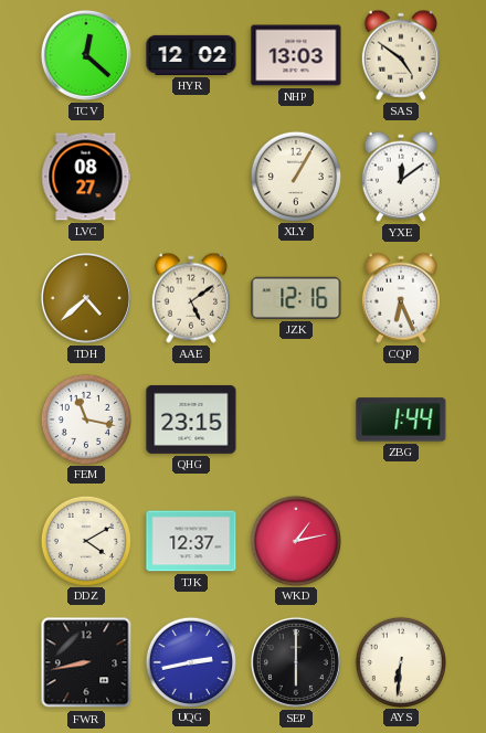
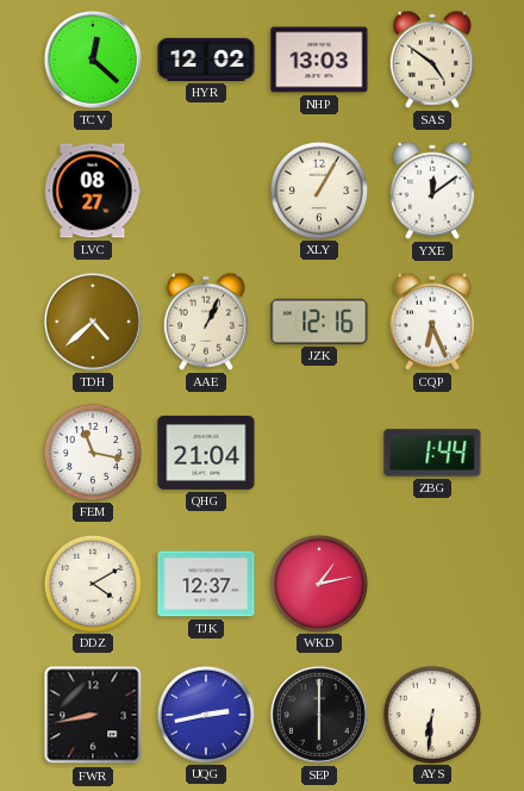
AAE: 5:09 -> 1:04
QHG: 23:15 -> 21:04
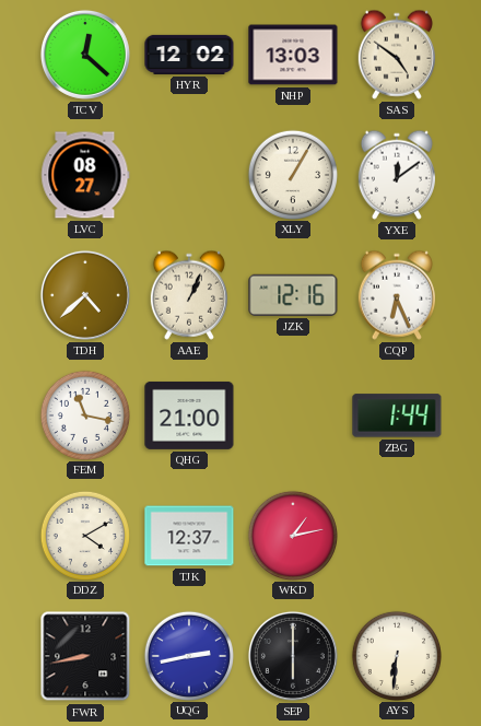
QHG: 21:04 -> 21:00
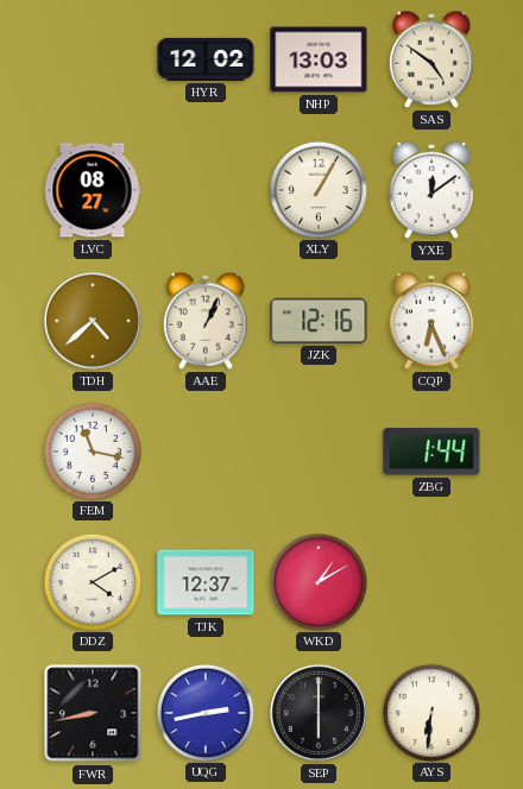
TCV: 12:22 -> none
QHG: 21:00 -> none
WKD: 1:13 -> 1:10
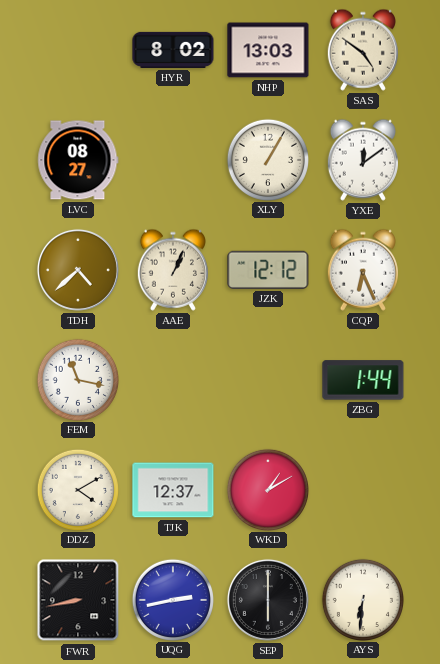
HYR: 12:02 -> 8:02
JZK: 12:16 -> 12:12
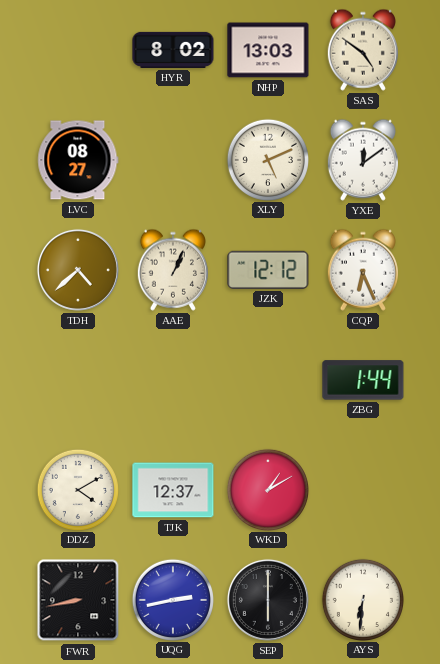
XLY: 1:05 -> 5:11
FEM: 11:17 -> none
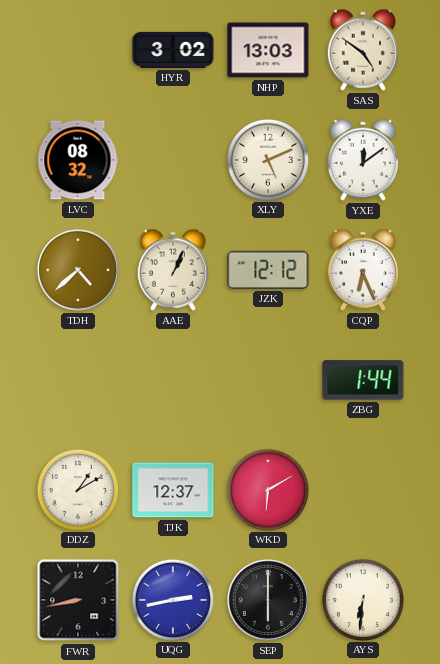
HYR: 8:02 -> 3:02
LVC: 08:27 -> 08:32
DDZ: 4:10 -> 1:10
WKD: 1:10 -> 6:10
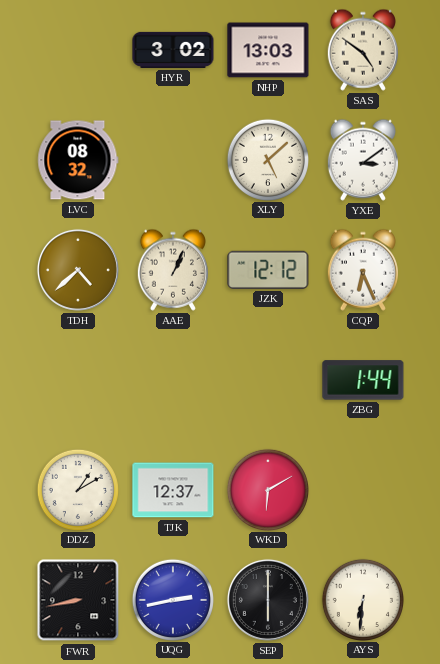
XLY: 5:11 -> 5:08
YXE: 12:09 -> 3:09
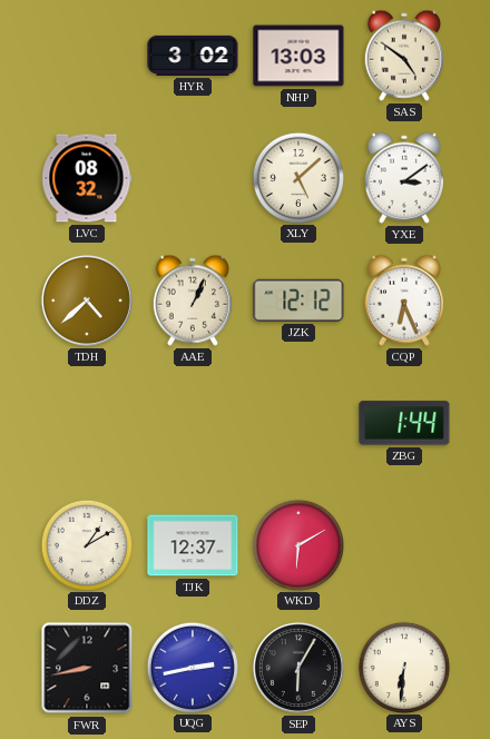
SEP: 6:00 -> 6:05
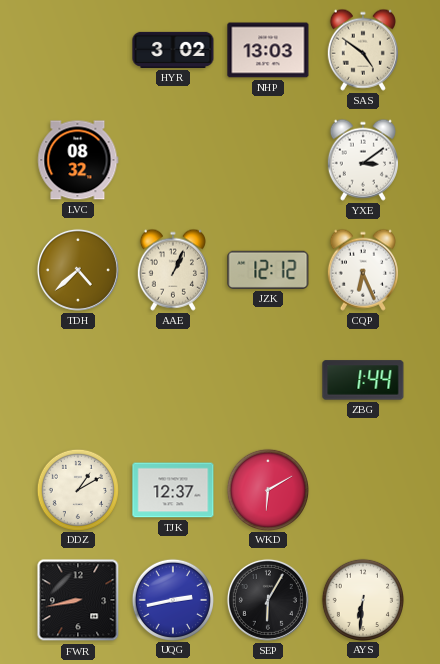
XLY: 5:08 -> none
